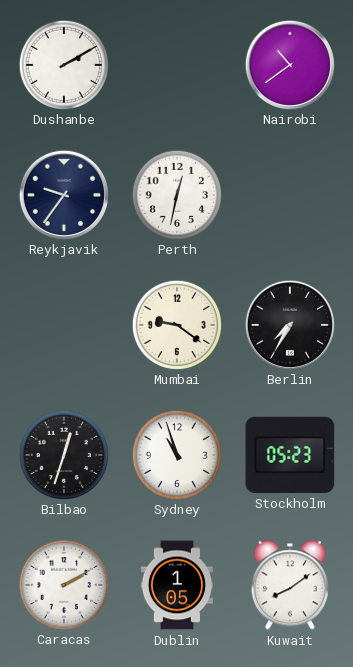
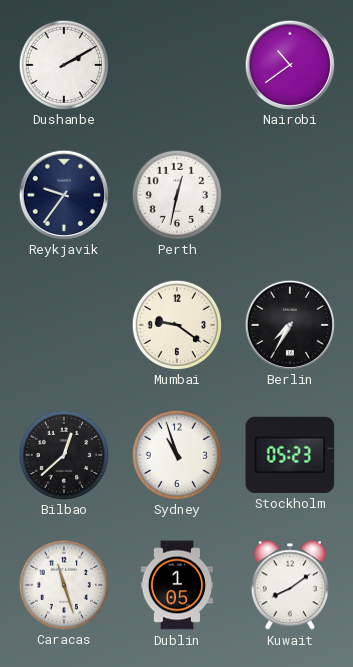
Bilbao: 12:33 -> 12:38
Caracas: 2:10 -> 11:27
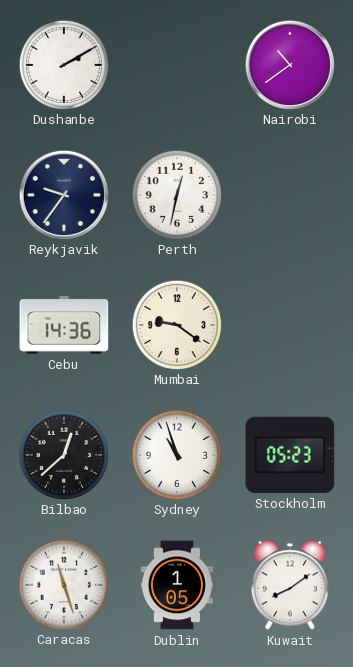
Cebu: none -> 14:36
Berlin: 7:35 -> none
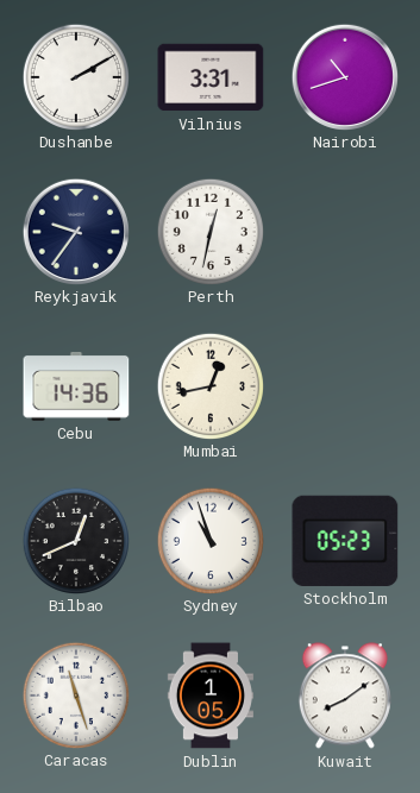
Vilnius: none -> 3:31
Nairobi: 10:39 -> 10:42
Mumbai: 9:21 -> 12:43
Bilbao: 12:38 -> 12:41
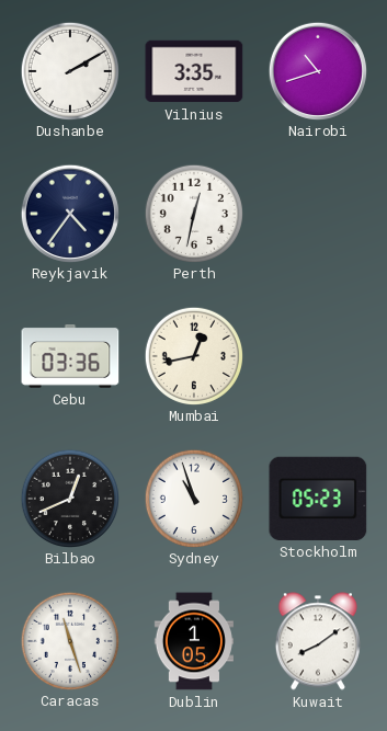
Vilnius: 3:31 -> 3:35
Reykjavik: 9:36 -> 4:36
Cebu: 14:36 -> 03:36
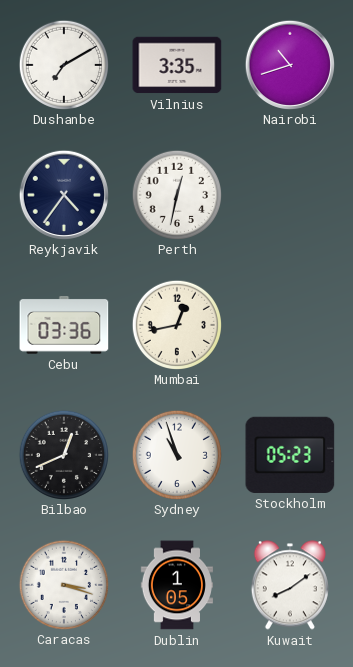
Dushanbe: 2:10 -> 7:10
Caracas: 11:27 -> 3:18
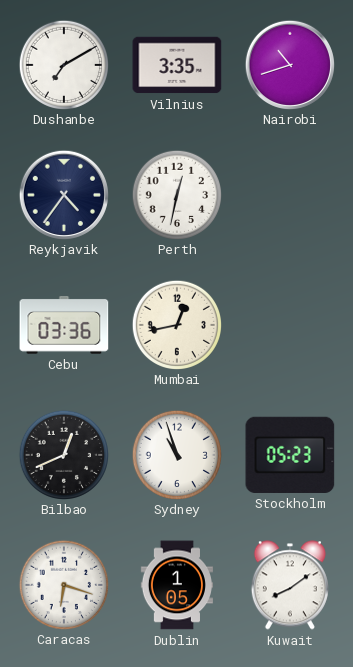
Caracas: 3:18 -> 6:18
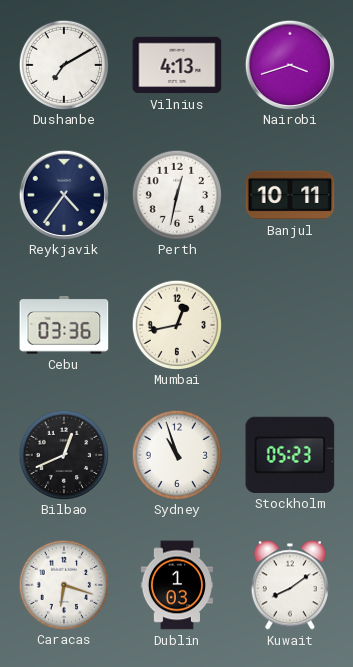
Vilnius: 3:35 -> 4:13
Nairobi: 10:42 -> 3:42
Banjul: none -> 10:11
Dublin: 1:05 -> 1:03
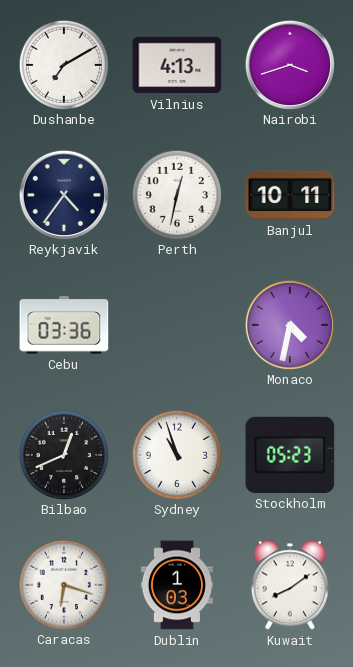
Mumbai: 12:43 -> none
Monaco: none -> 4:32
